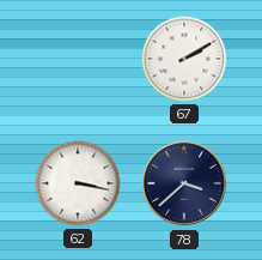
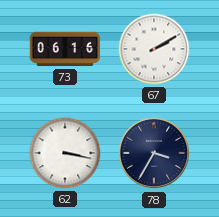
73: none -> 06:16
78: 3:38 -> 3:35
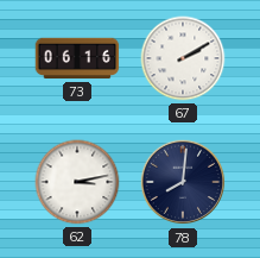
62: 3:17 -> 3:13
78: 3:35 -> 8:01
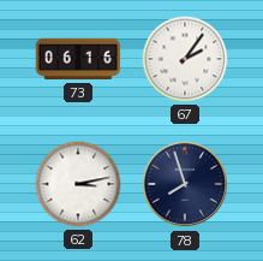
67: 2:10 -> 2:06
78: 8:01 -> 7:57
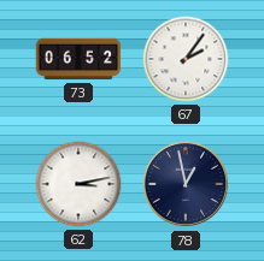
73: 06:16 -> 06:52
78: 7:57 -> 12:58
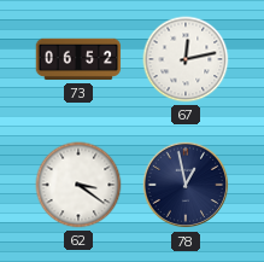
67: 2:06 -> 12:13
62: 3:13 -> 3:21
